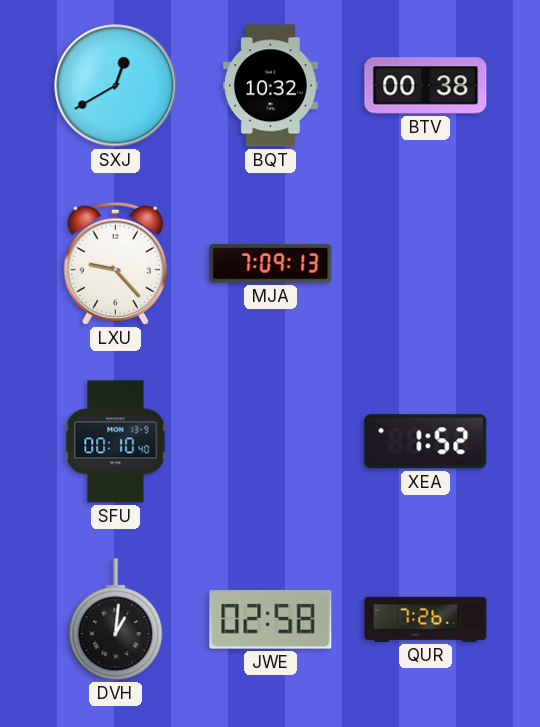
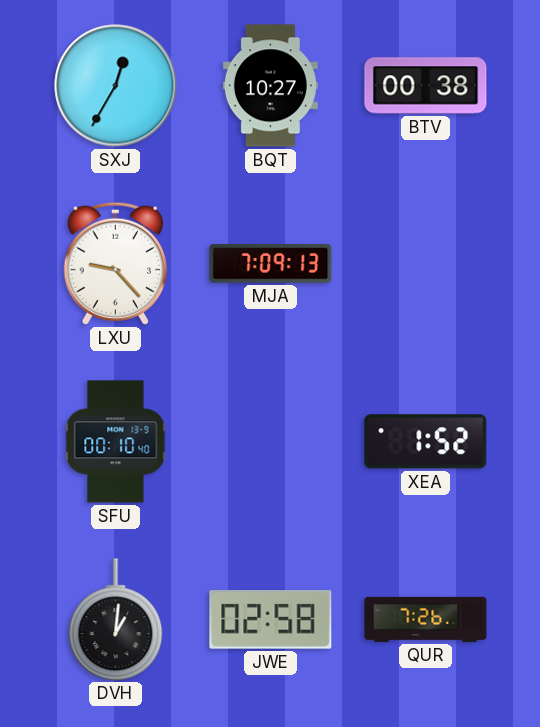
SXJ: 12:40 -> 12:35
BQT: 10:32 -> 10:27
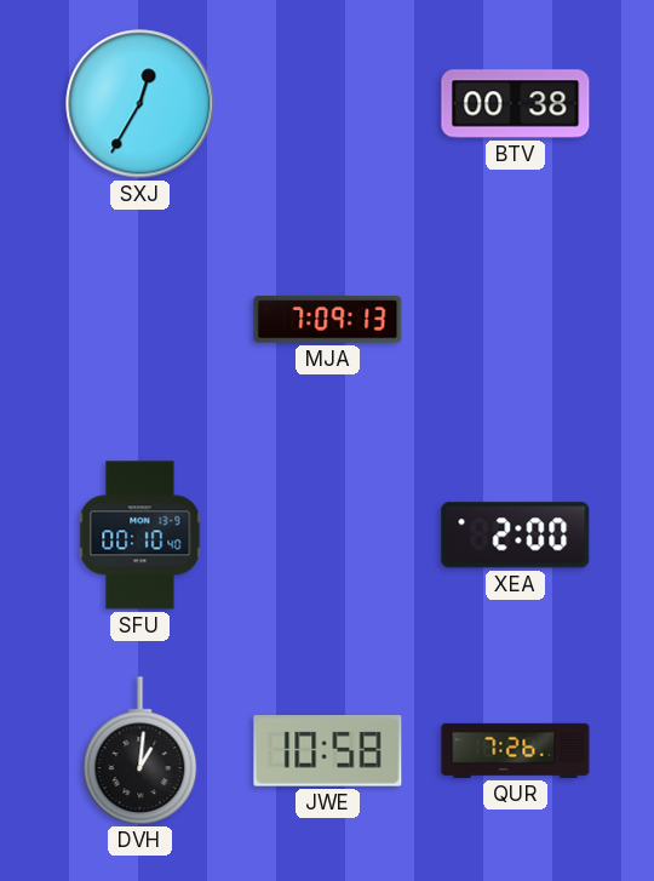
BQT: 10:27 -> none
LXU: 9:23 -> none
XEA: 1:52 -> 2:00
JWE: 02:58 -> 10:58
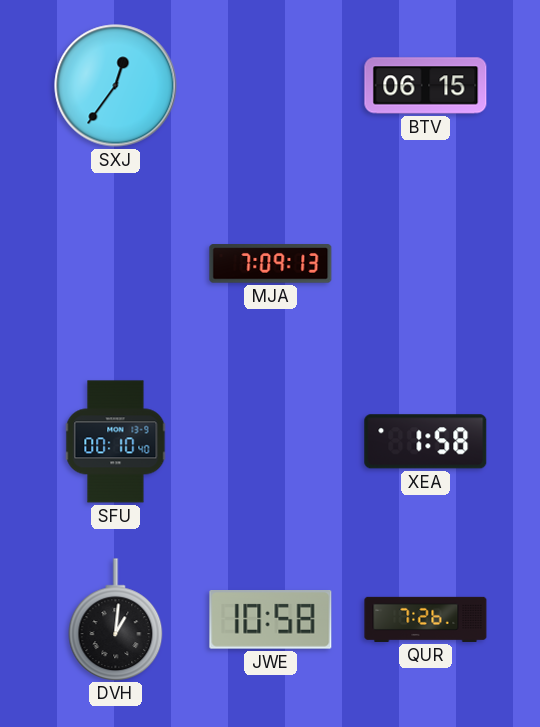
SXJ: 12:35 -> 12:36
BTV: 00:38 -> 06:15
XEA: 2:00 -> 1:58
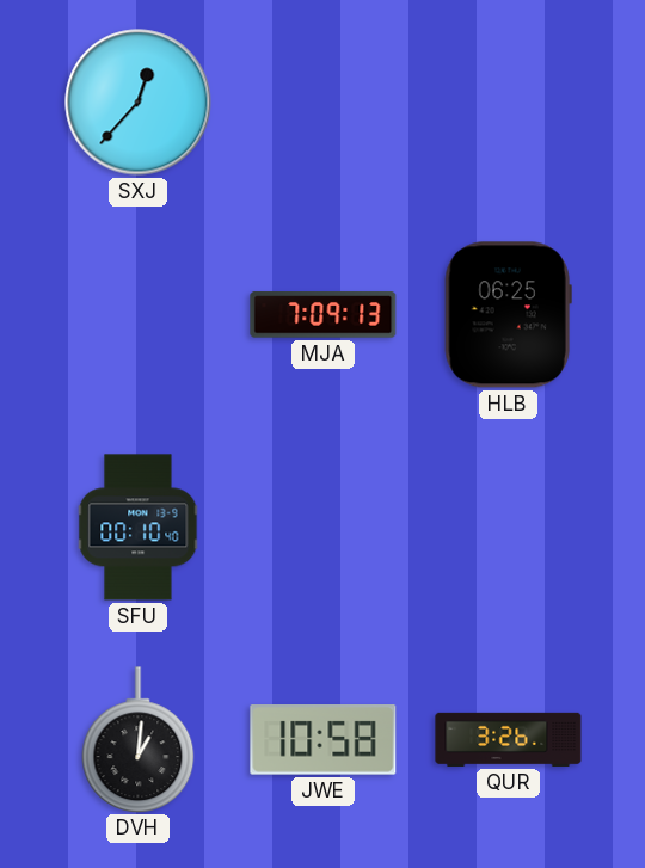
SXJ: 12:36 -> 12:37
BTV: 06:15 -> none
HLB: none -> 06:25
XEA: 1:58 -> none
QUR: 7:26 -> 3:26
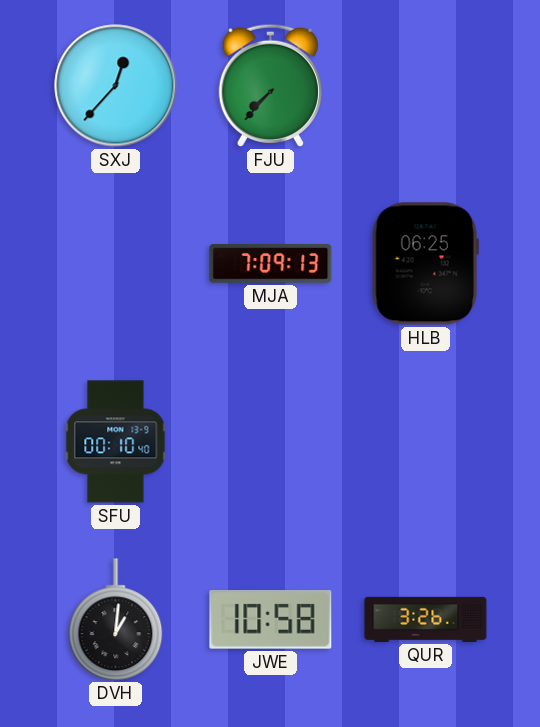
FJU: none -> 7:37
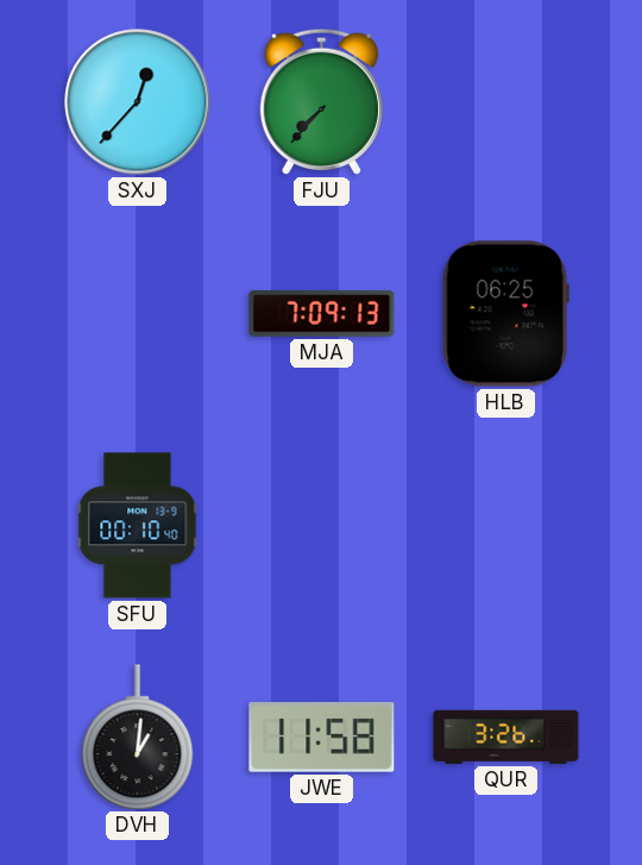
JWE: 10:58 -> 11:58
